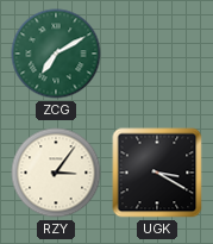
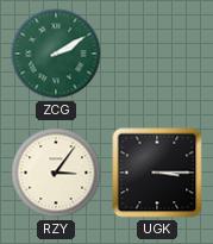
ZCG: 7:10 -> 2:10
UGK: 3:20 -> 3:15
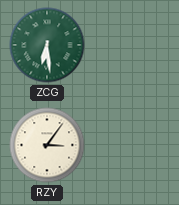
ZCG: 2:10 -> 6:29
UGK: 3:15 -> none
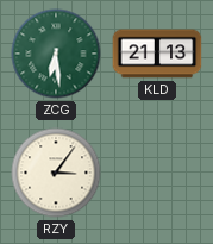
KLD: none -> 21:13
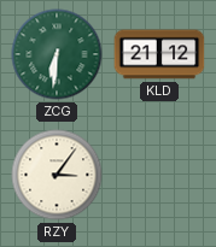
ZCG: 6:29 -> 6:31
KLD: 21:13 -> 21:12
